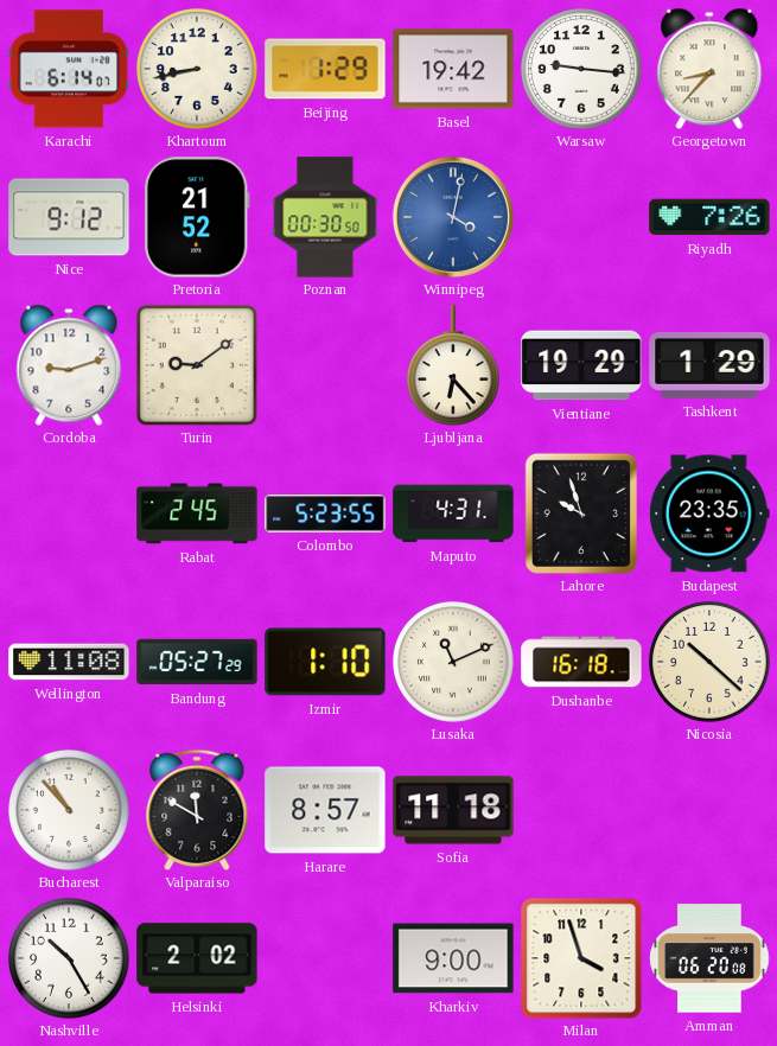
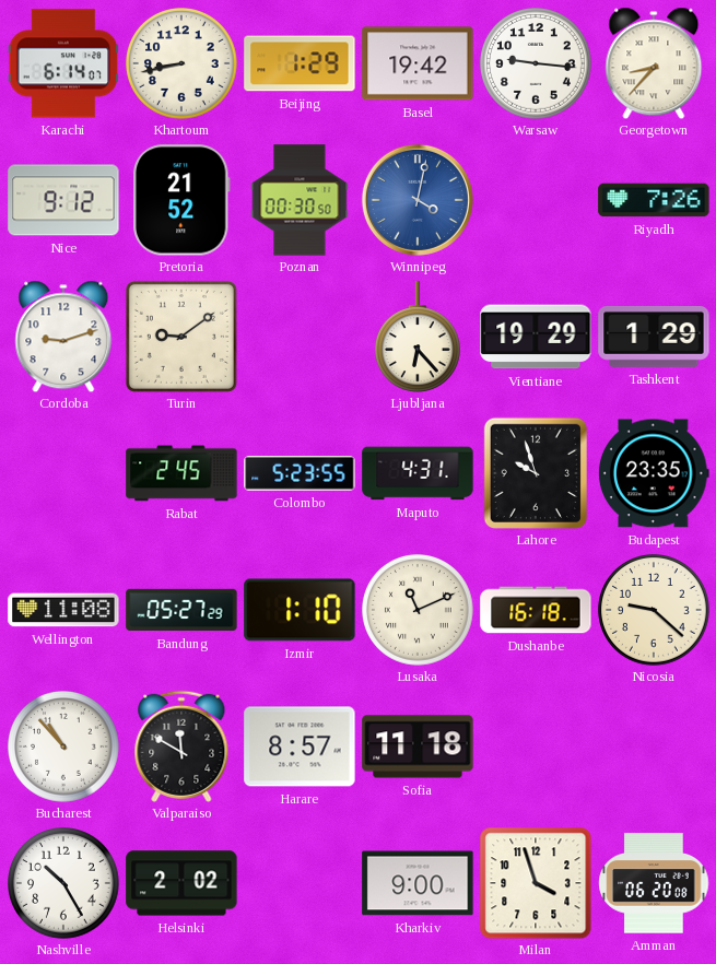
Nicosia: 10:22 -> 9:22
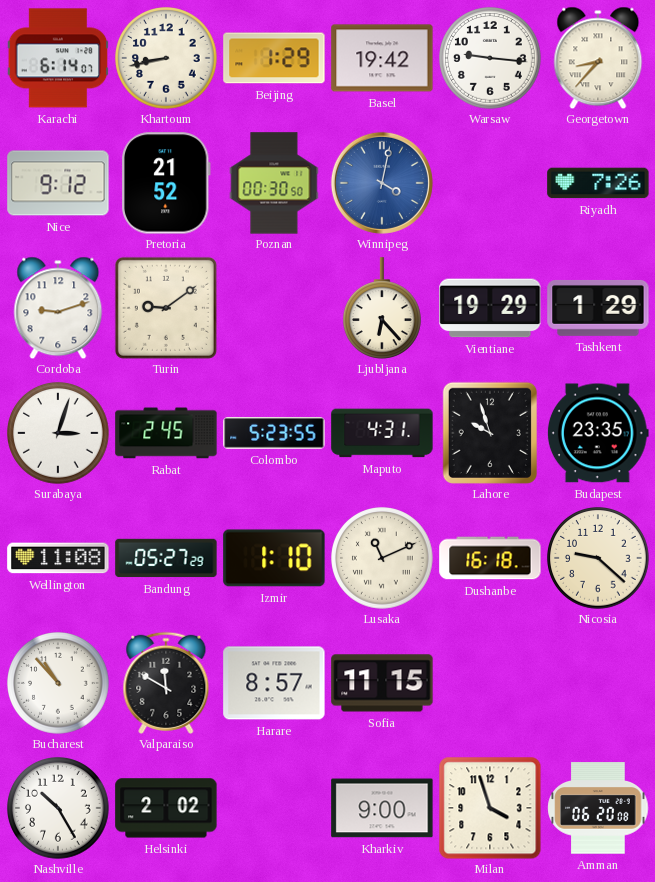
Surabaya: none -> 3:03
Sofia: 11:18 -> 11:15
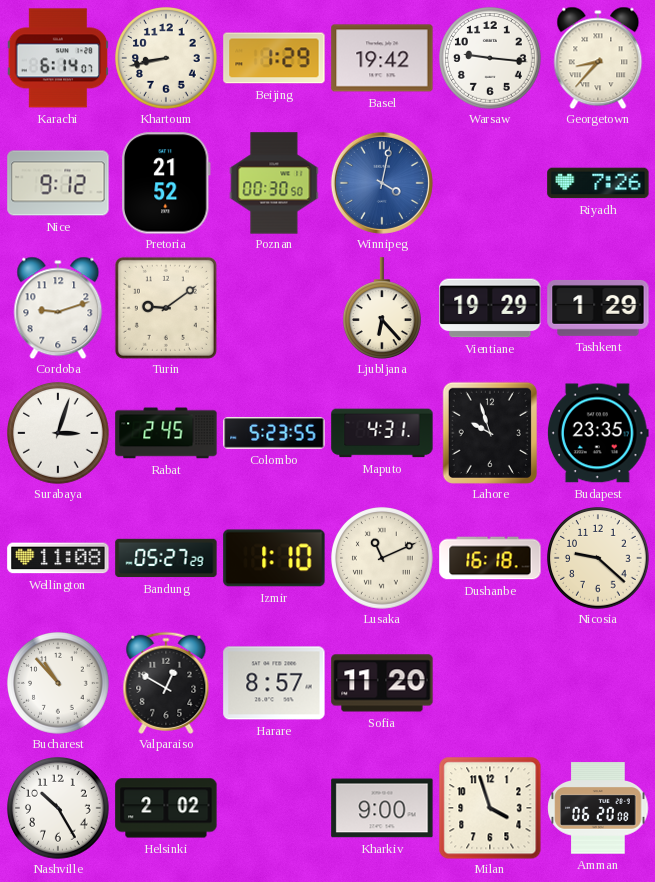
Valparaiso: 11:50 -> 12:50
Sofia: 11:15 -> 11:20
